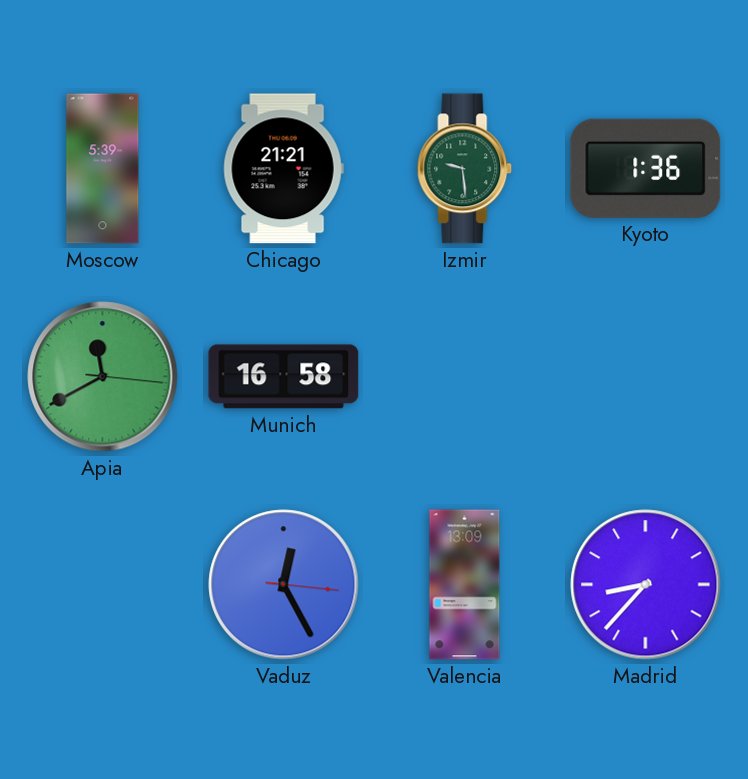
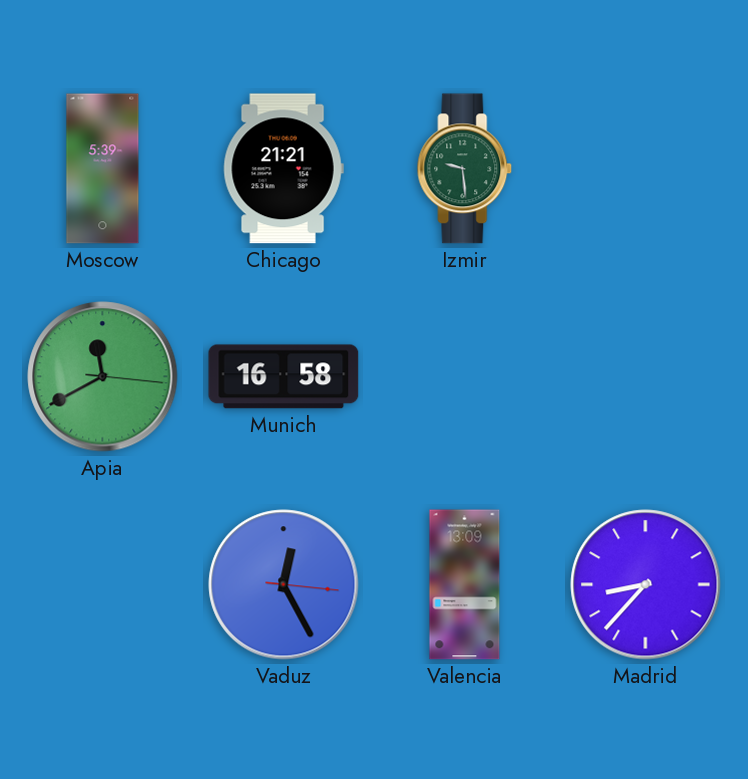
Kyoto: 1:36 -> none
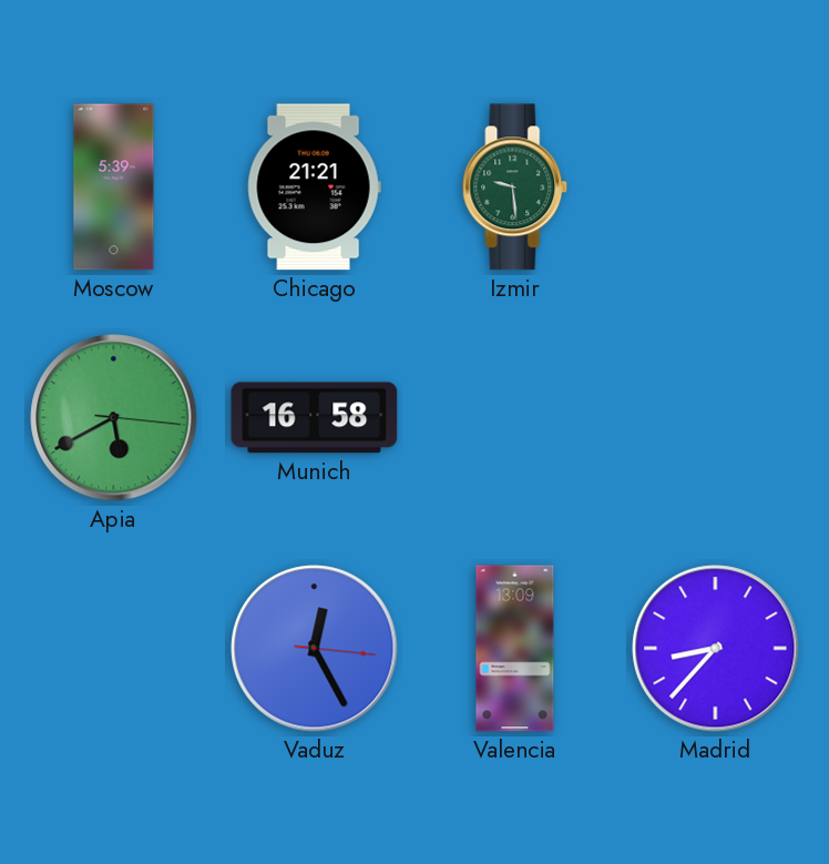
Apia: 11:40 -> 5:40
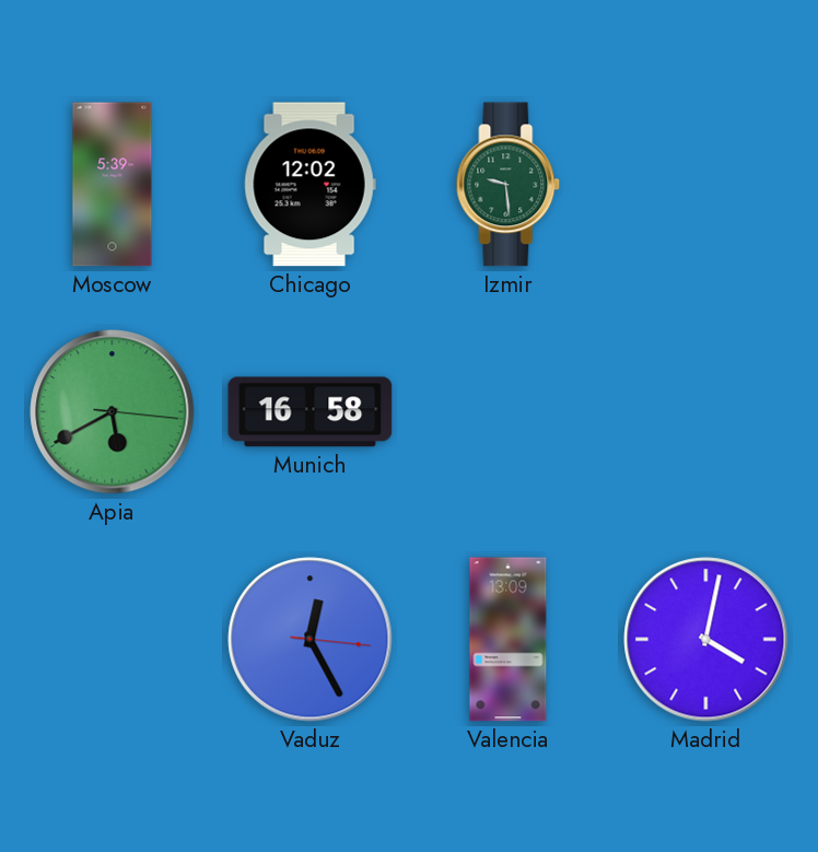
Chicago: 21:21 -> 12:02
Madrid: 8:37 -> 4:02
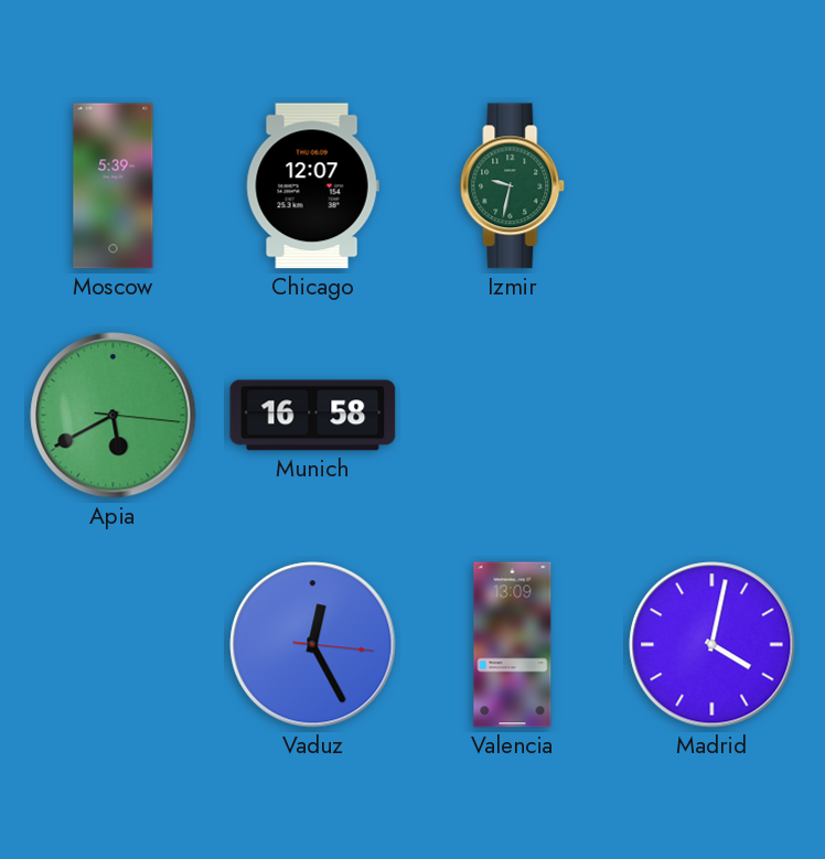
Chicago: 12:02 -> 12:07
Izmir: 9:29 -> 9:32
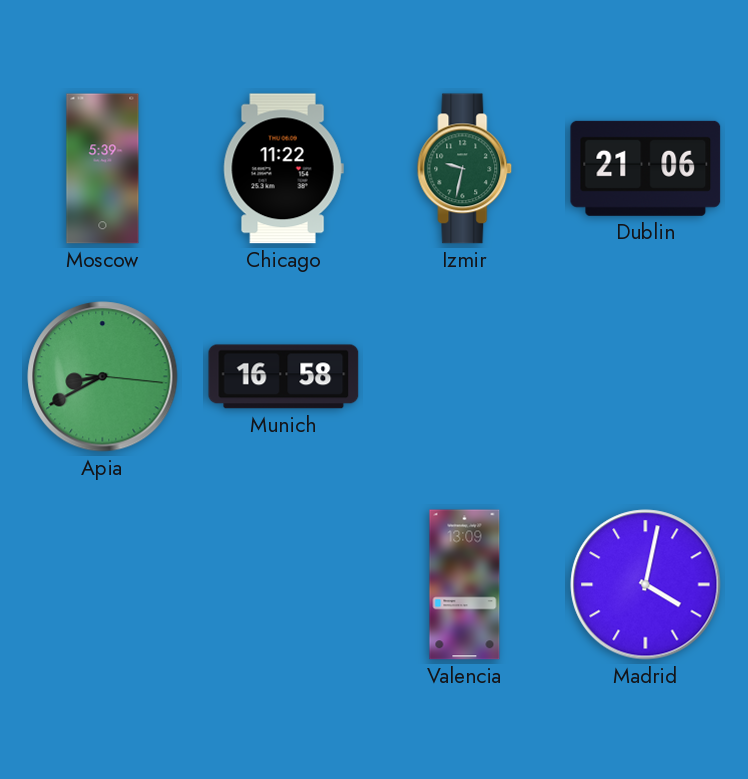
Chicago: 12:07 -> 11:22
Dublin: none -> 21:06
Apia: 5:40 -> 8:40
Vaduz: 12:25 -> none
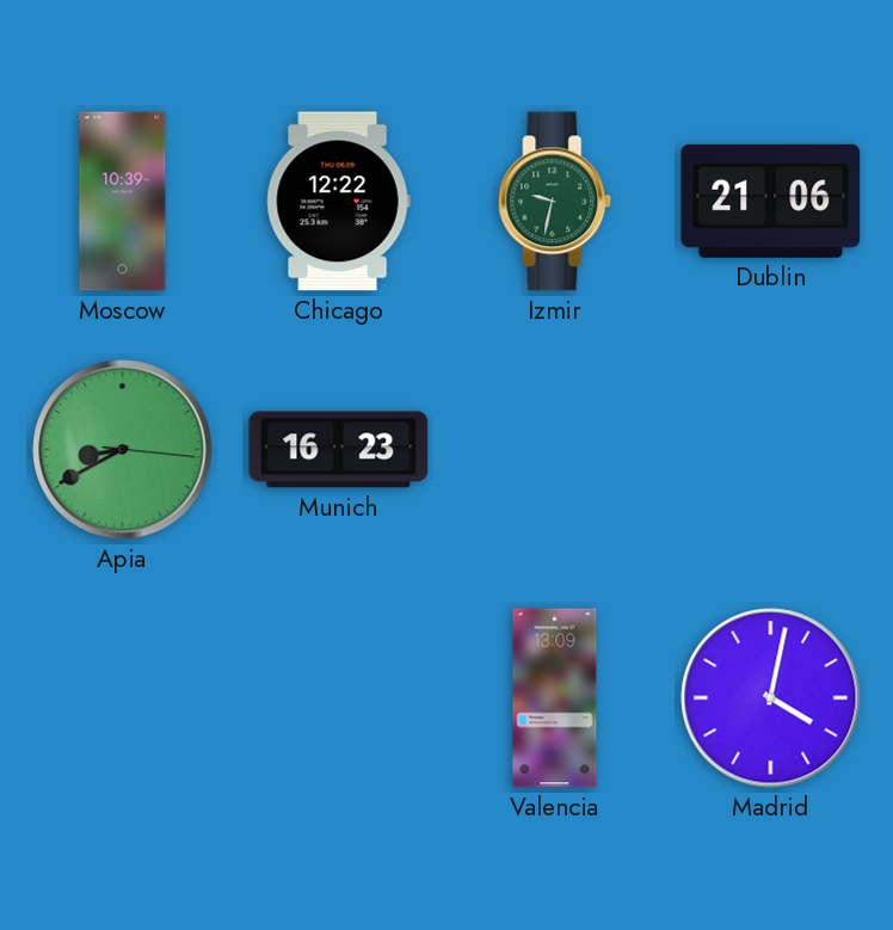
Moscow: 5:39 -> 10:39
Chicago: 11:22 -> 12:22
Munich: 16:58 -> 16:23
